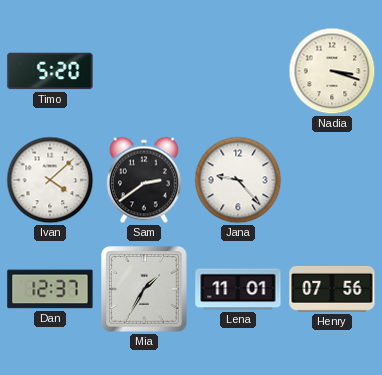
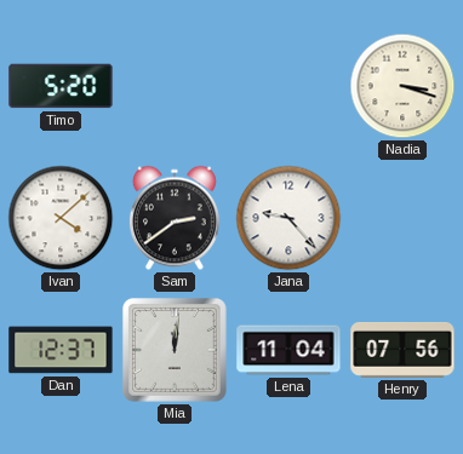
Mia: 1:35 -> 12:01
Lena: 11:01 -> 11:04
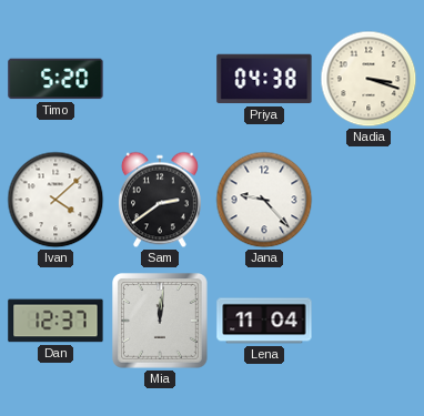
Priya: none -> 04:38
Henry: 07:56 -> none
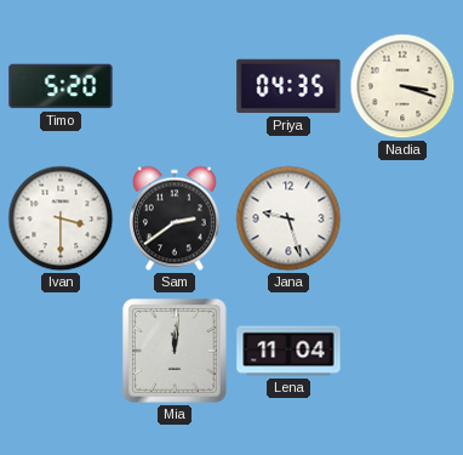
Priya: 04:38 -> 04:35
Ivan: 4:08 -> 3:30
Jana: 9:23 -> 9:27
Dan: 12:37 -> none
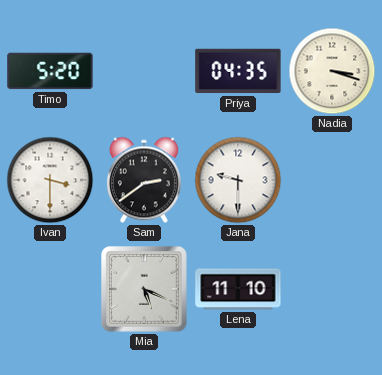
Jana: 9:27 -> 9:30
Mia: 12:01 -> 5:19
Lena: 11:04 -> 11:10
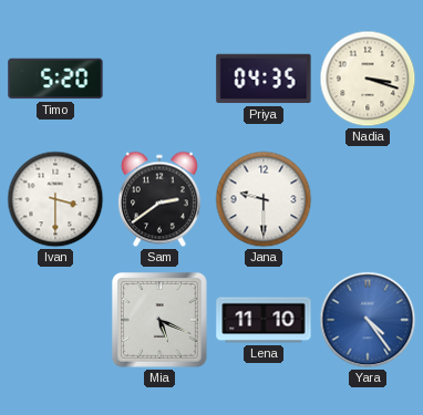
Yara: none -> 4:24
